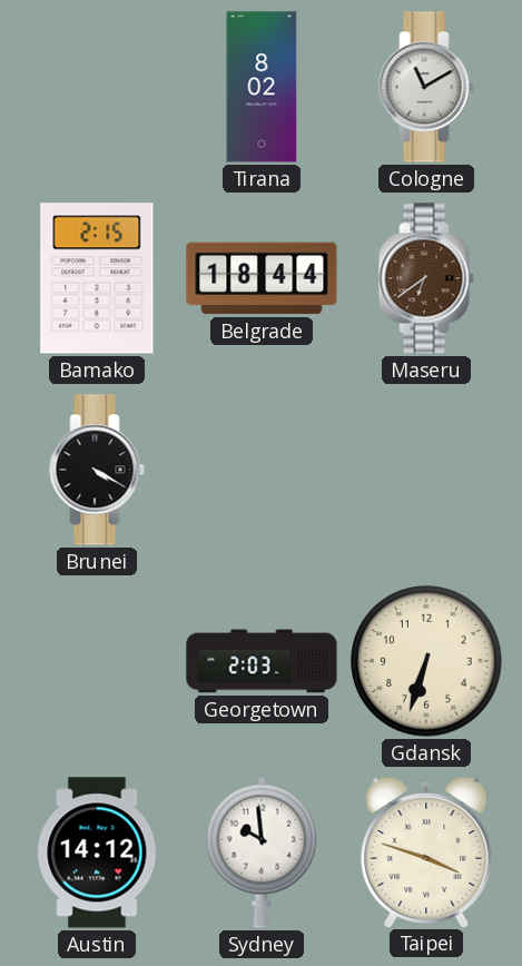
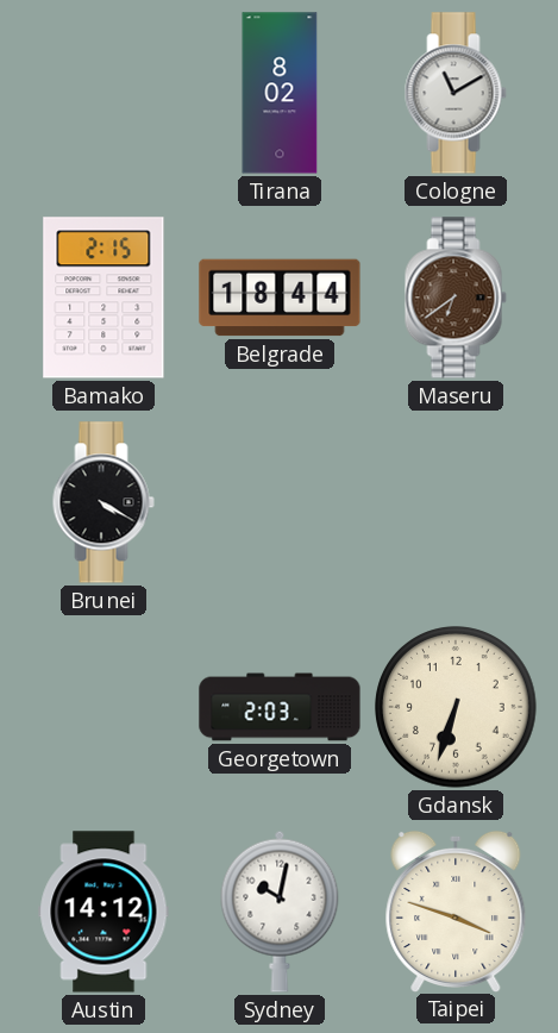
Sydney: 9:59 -> 10:02
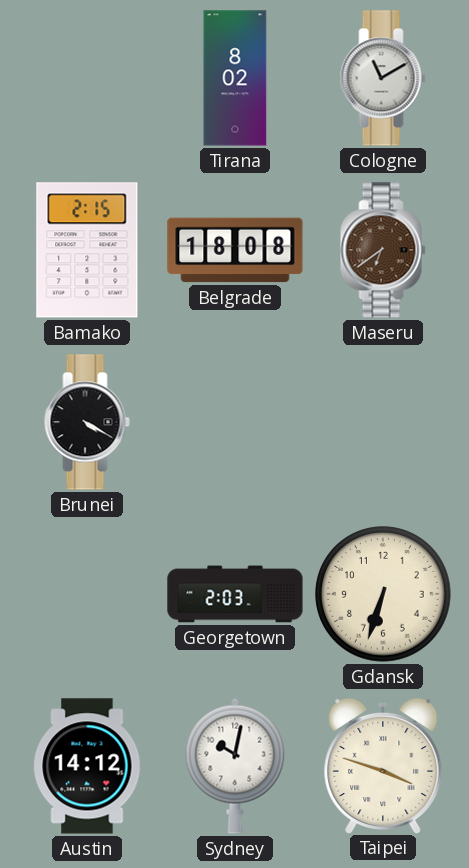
Belgrade: 18:44 -> 18:08
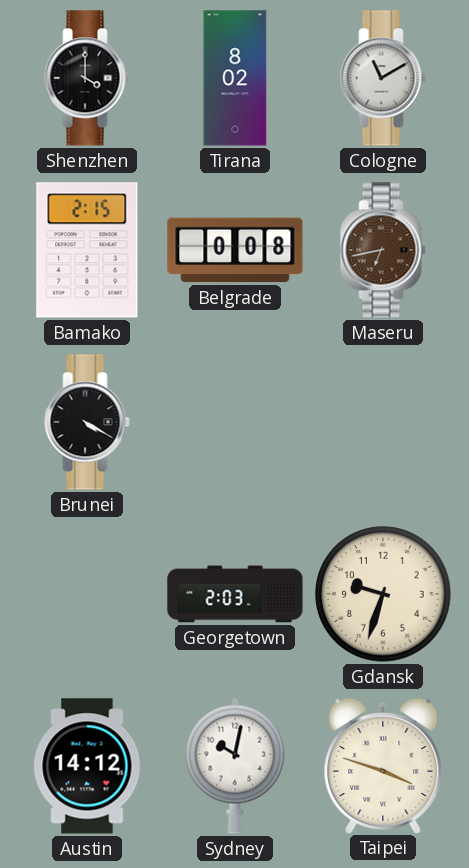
Shenzhen: none -> 4:00
Belgrade: 18:08 -> 0:08
Maseru: 6:39 -> 6:43
Gdansk: 6:33 -> 9:33
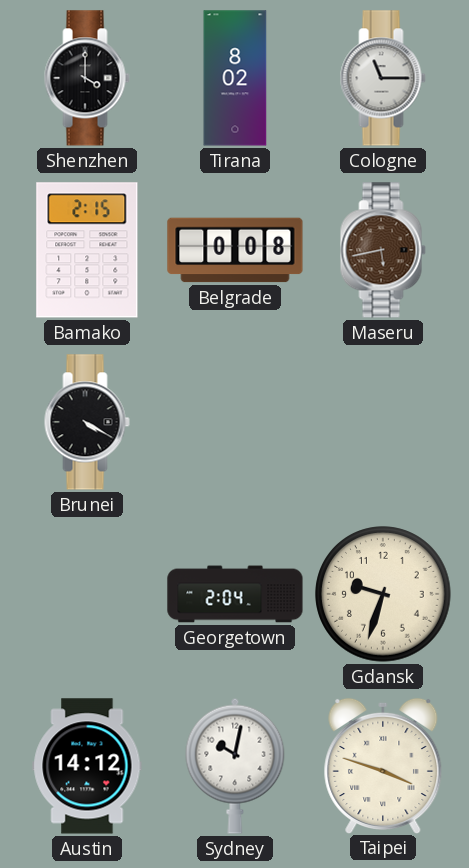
Cologne: 11:10 -> 11:15
Maseru: 6:43 -> 5:43
Georgetown: 2:03 -> 2:04
